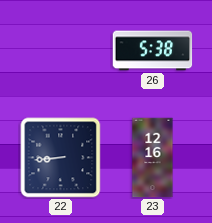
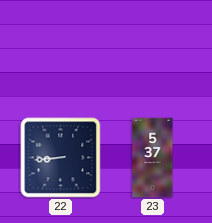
26: 5:38 -> none
23: 12:16 -> 5:37
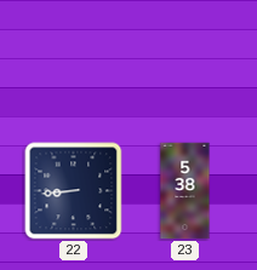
23: 5:37 -> 5:38
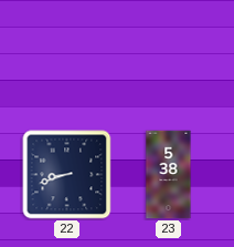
22: 8:44 -> 8:42
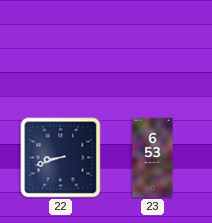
23: 5:38 -> 6:53
